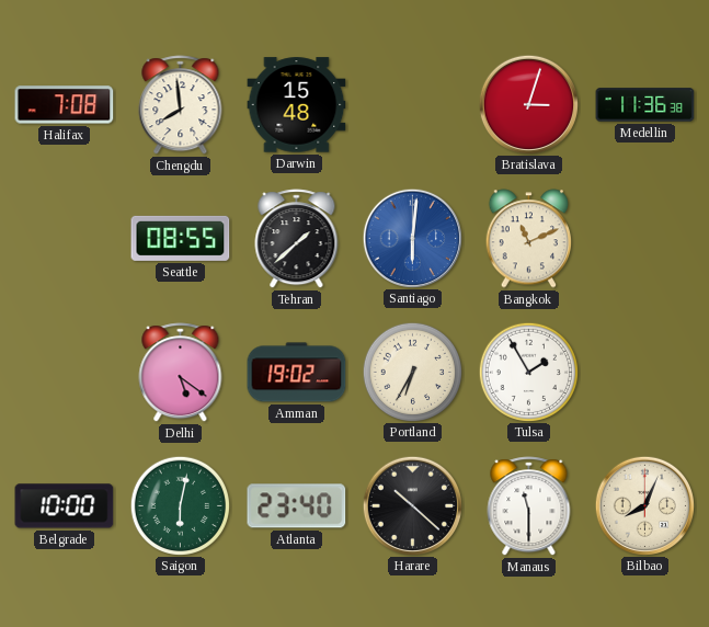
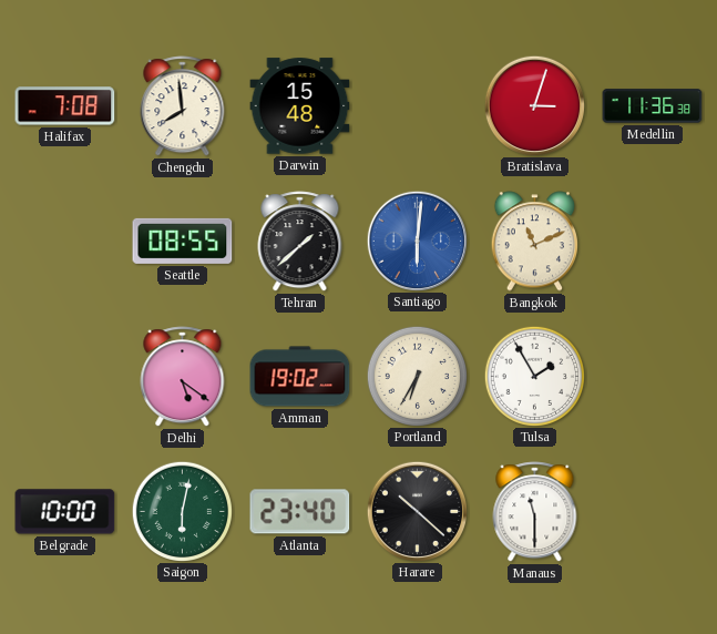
Bilbao: 8:04 -> none
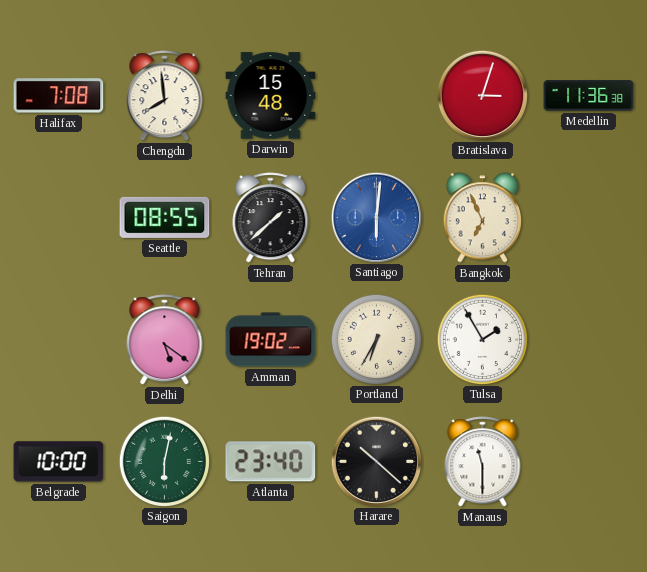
Bangkok: 11:11 -> 6:56
